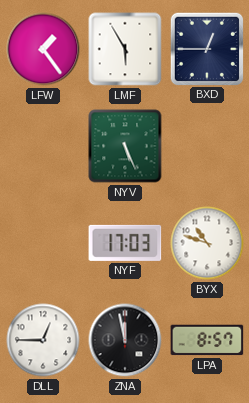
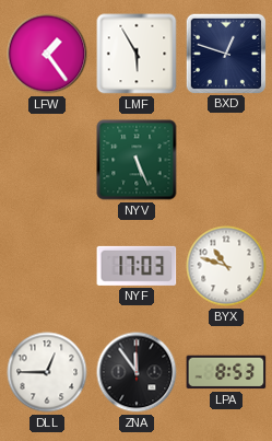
BXD: 12:45 -> 12:48
ZNA: 11:58 -> 11:54
LPA: 8:57 -> 8:53
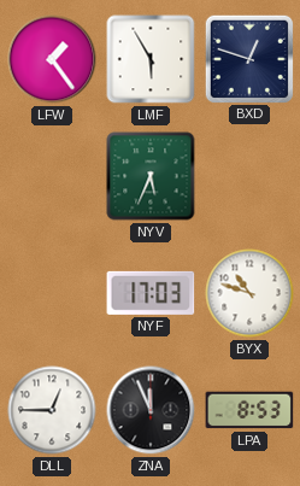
NYV: 5:26 -> 5:34
ZNA: 11:54 -> 11:56
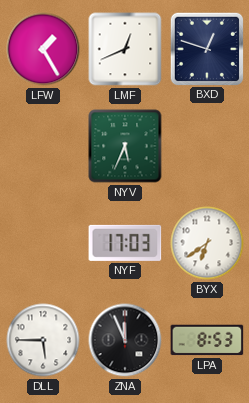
LFW: 1:24 -> 1:25
LMF: 5:55 -> 12:41
BYX: 10:48 -> 6:39
DLL: 12:45 -> 5:45
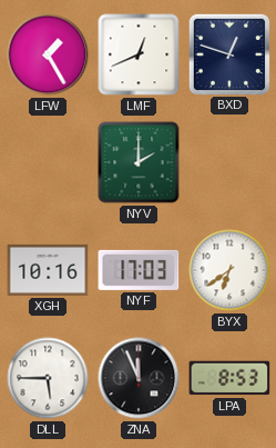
NYV: 5:34 -> 2:00
XGH: none -> 10:16
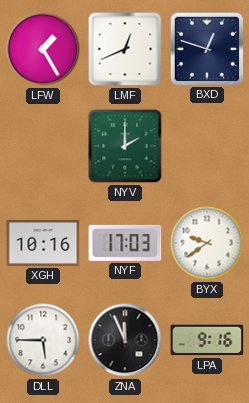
BYX: 6:39 -> 9:39
LPA: 8:53 -> 9:16
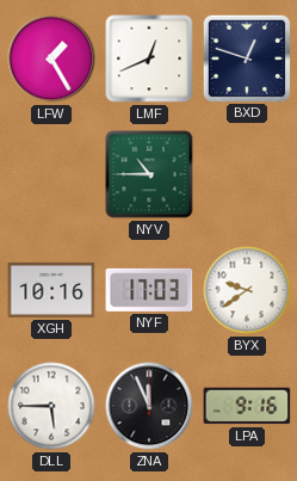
NYV: 2:00 -> 10:45
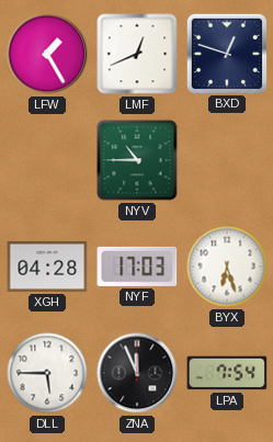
XGH: 10:16 -> 04:28
BYX: 9:39 -> 6:27
LPA: 9:16 -> 7:54
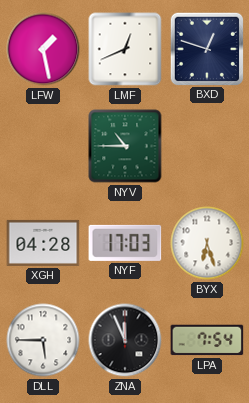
LFW: 1:25 -> 1:28
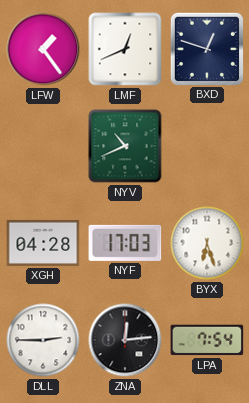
LFW: 1:28 -> 1:24
NYV: 10:45 -> 10:41
DLL: 5:45 -> 2:45
ZNA: 11:56 -> 12:14
